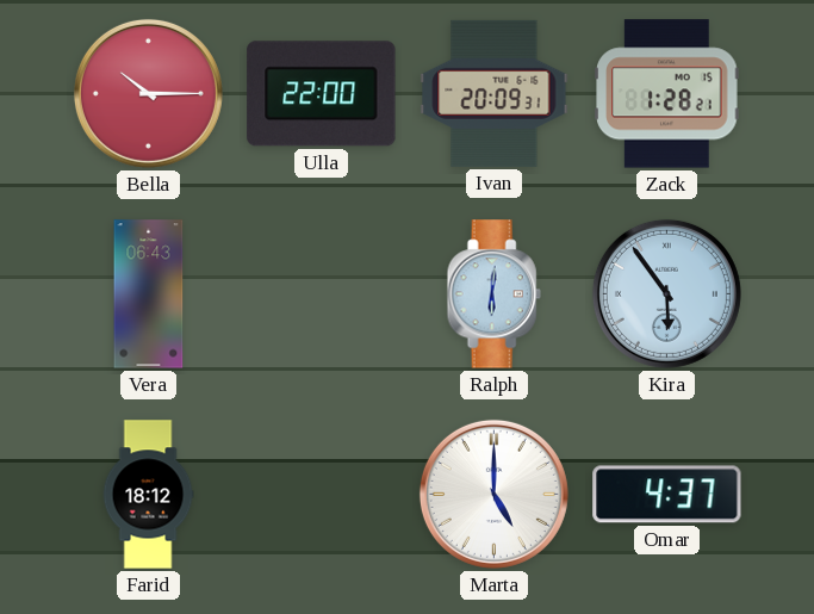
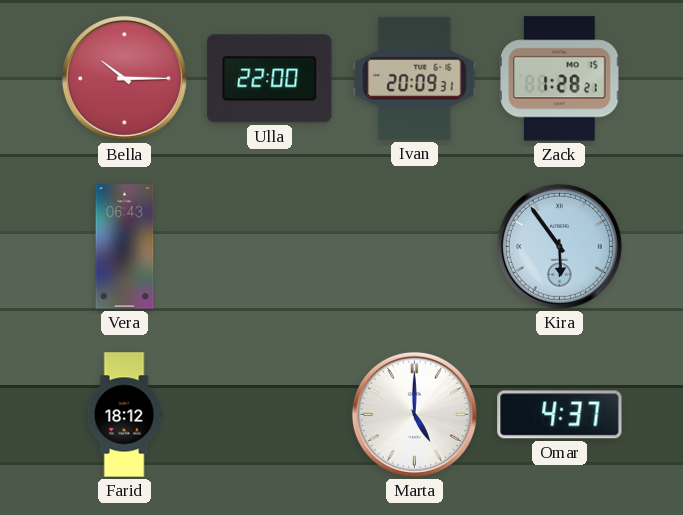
Ralph: 6:01 -> none
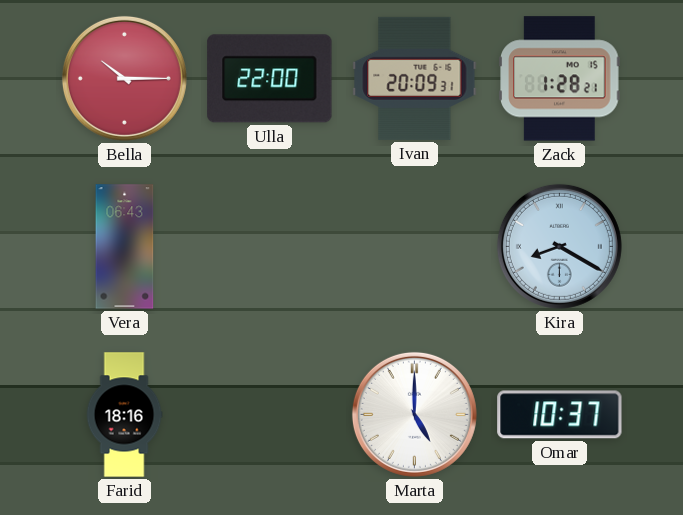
Kira: 5:54 -> 8:20
Farid: 18:12 -> 18:16
Omar: 4:37 -> 10:37
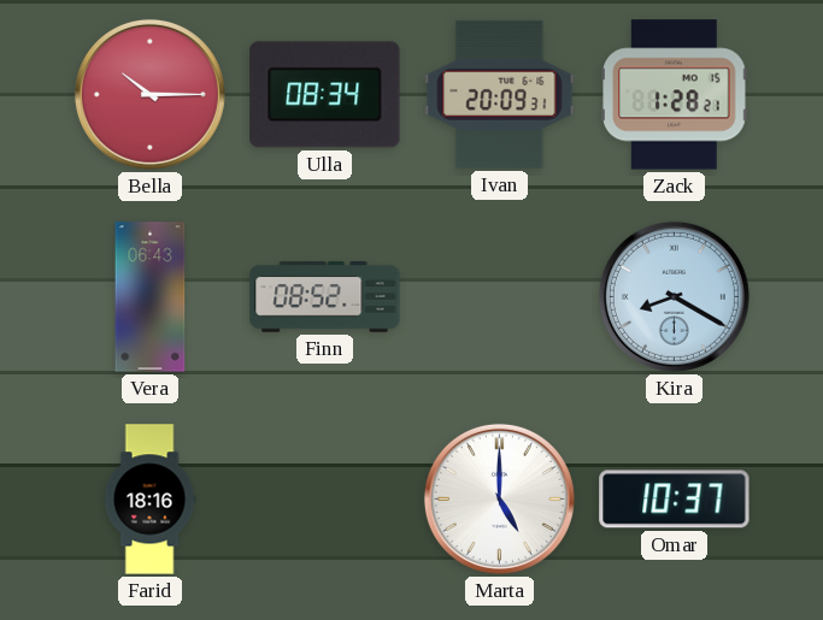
Ulla: 22:00 -> 08:34
Finn: none -> 08:52
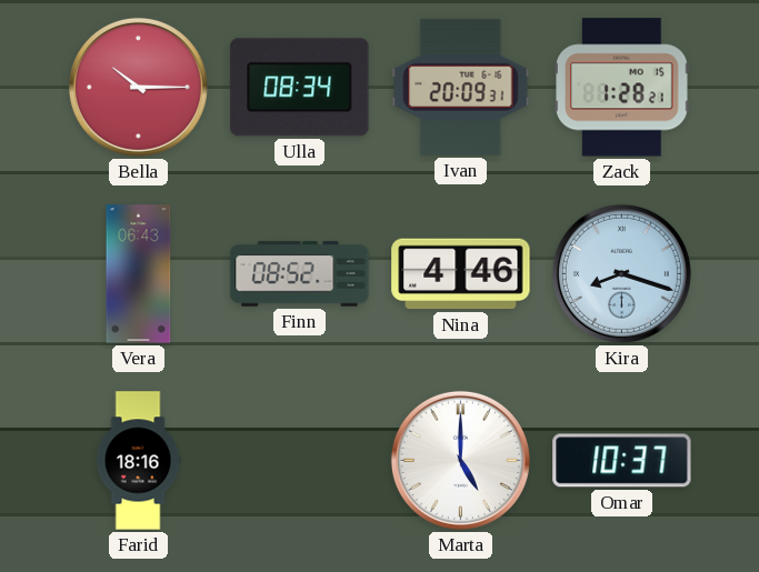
Nina: none -> 4:46
Kira: 8:20 -> 8:18
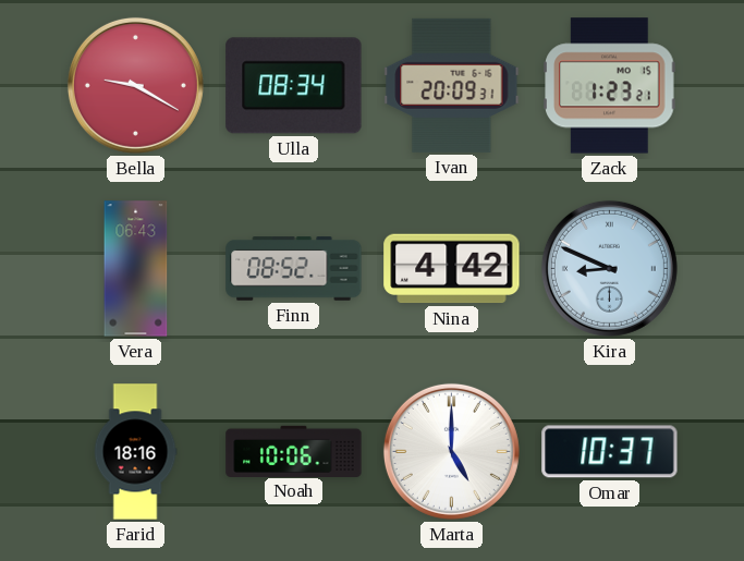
Bella: 10:15 -> 9:20
Zack: 1:28 -> 1:23
Nina: 4:46 -> 4:42
Kira: 8:18 -> 8:49
Noah: none -> 10:06
